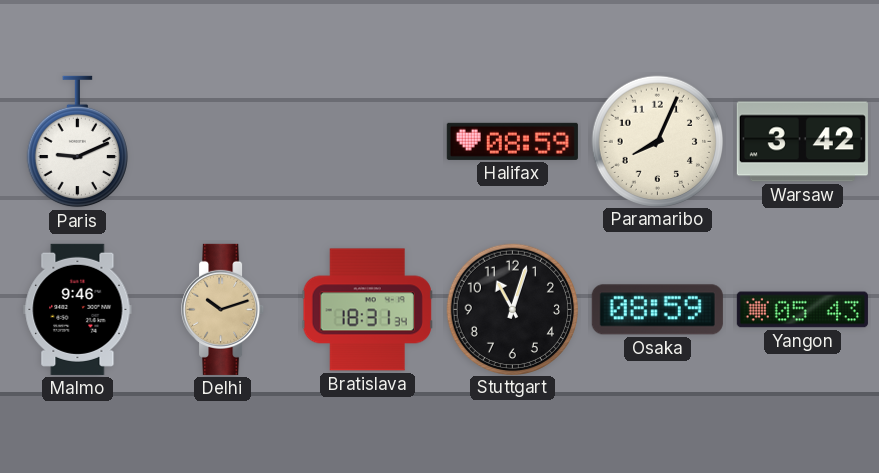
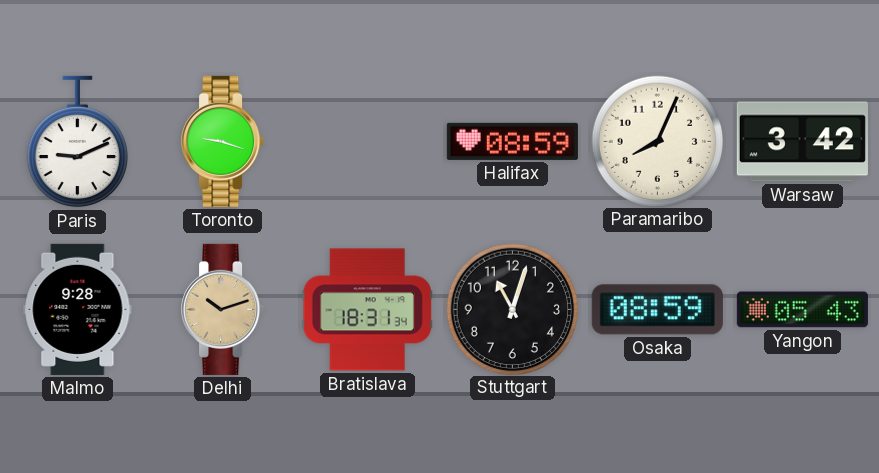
Toronto: none -> 9:18
Malmo: 9:46 -> 9:28
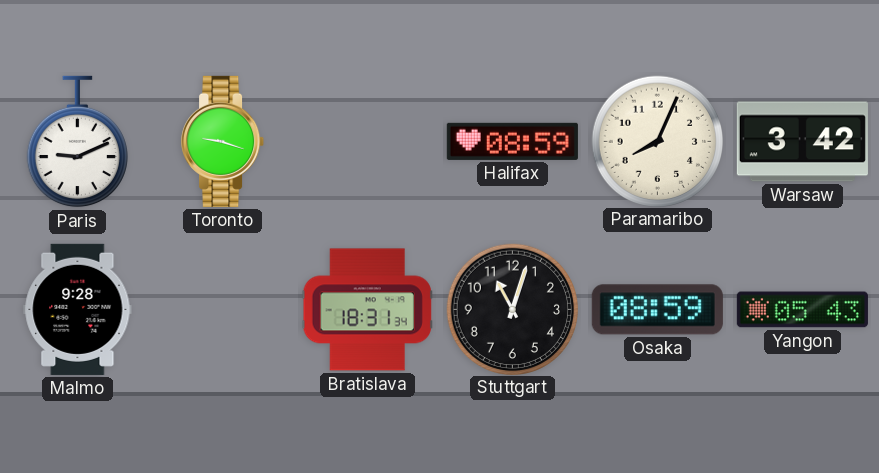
Delhi: 10:12 -> none
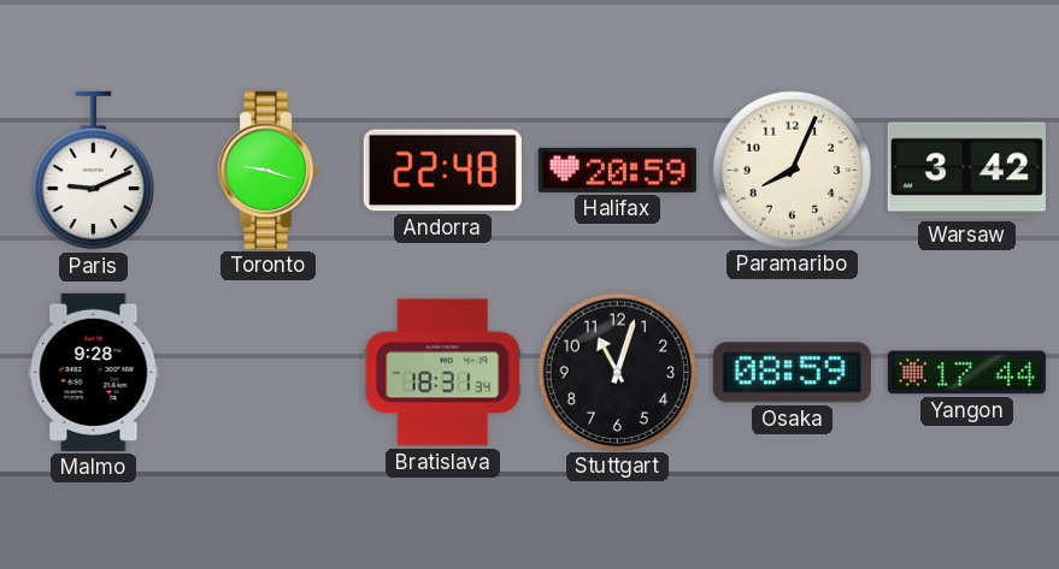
Andorra: none -> 22:48
Halifax: 08:59 -> 20:59
Yangon: 05:43 -> 17:44
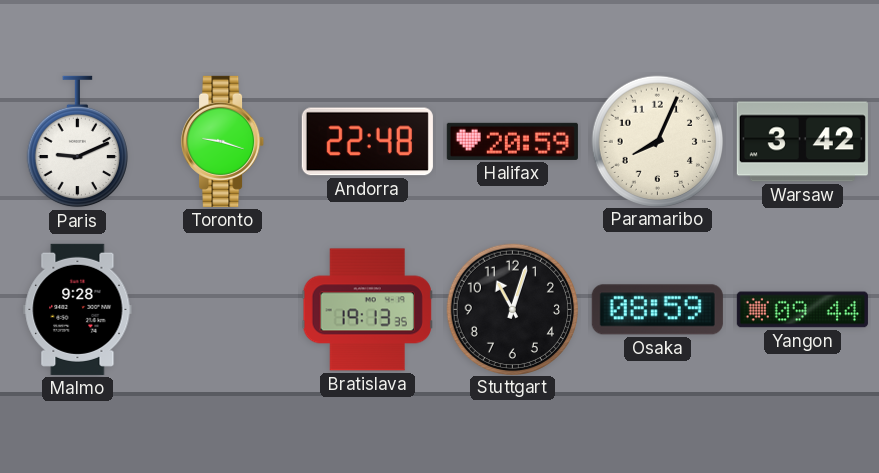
Bratislava: 18:31 -> 19:13
Yangon: 17:44 -> 09:44
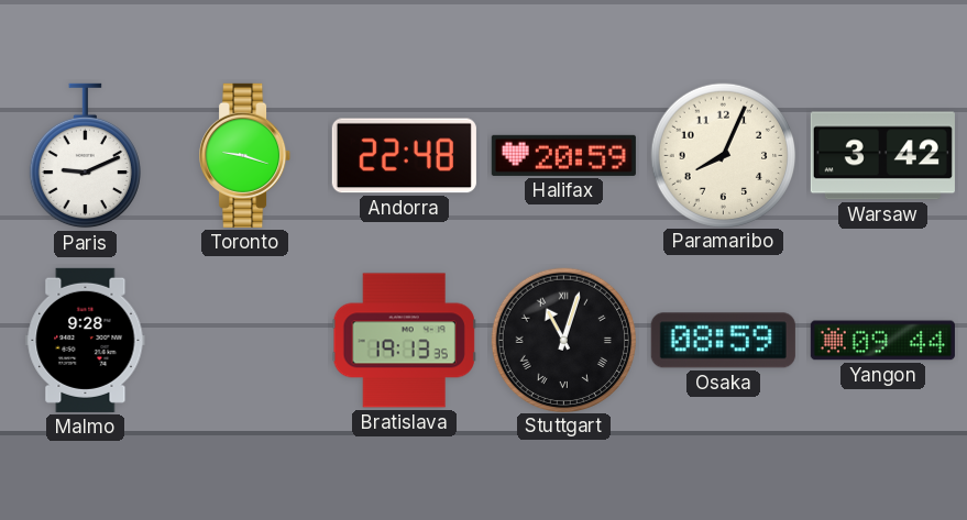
Stuttgart numerals: Arabic -> Roman
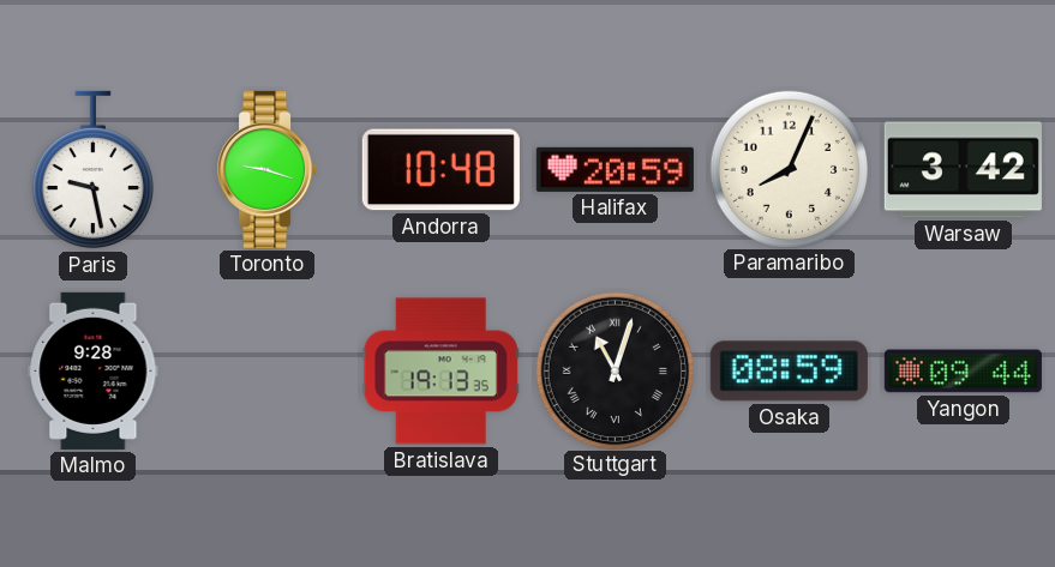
Paris: 9:11 -> 9:28
Andorra: 22:48 -> 10:48
